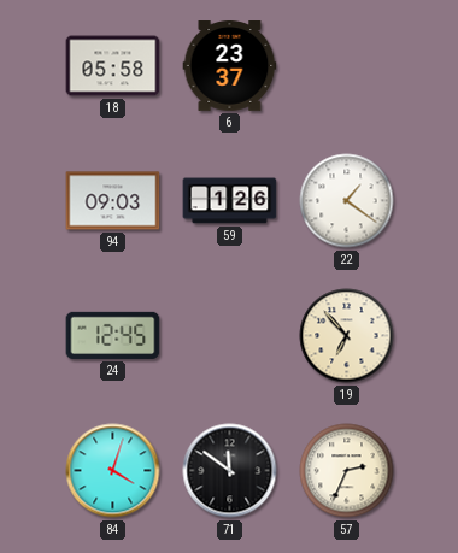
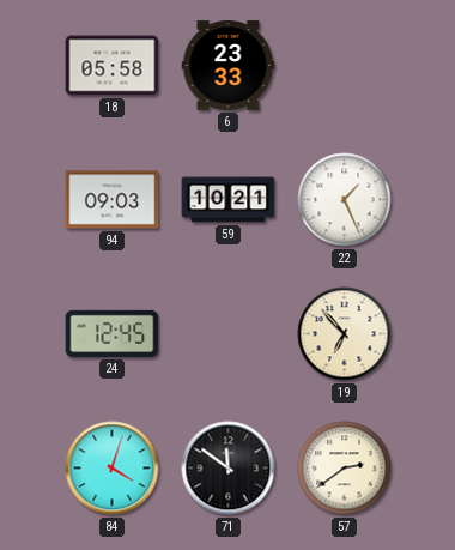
6: 23:37 -> 23:33
59: 1:26 -> 10:21
22: 1:21 -> 1:26
57: 2:34 -> 2:39
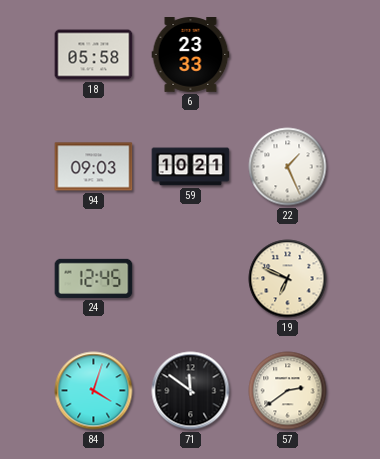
19: 6:53 -> 6:49
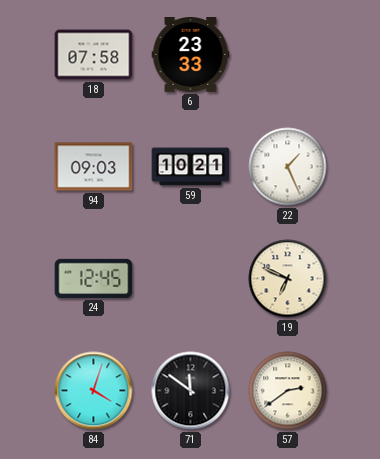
18: 05:58 -> 07:58
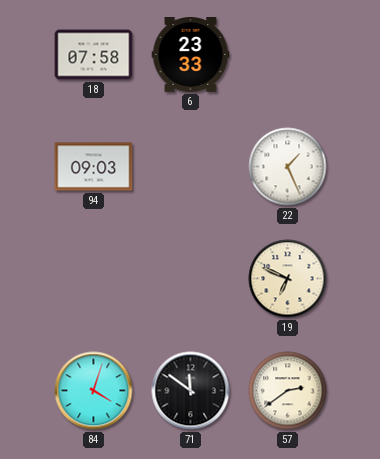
59: 10:21 -> none
24: 12:45 -> none
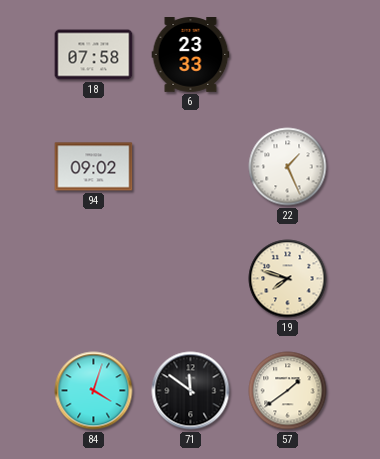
94: 09:03 -> 09:02
19: 6:49 -> 7:48
57: 2:39 -> 1:39
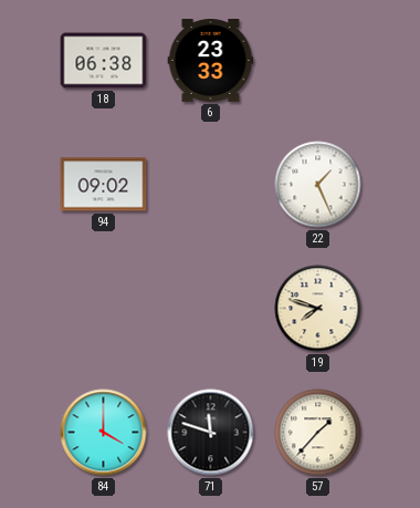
18: 07:58 -> 06:38
84: 4:03 -> 4:00
71: 11:51 -> 11:48
57: 1:39 -> 1:37
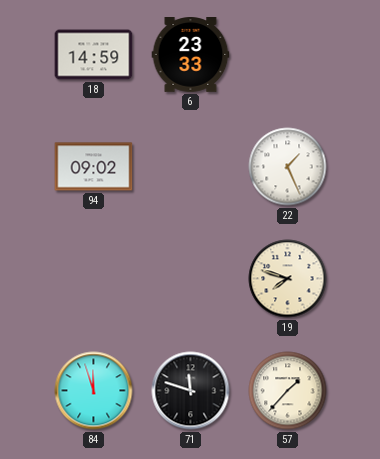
18: 06:38 -> 14:59
84: 4:00 -> 11:57
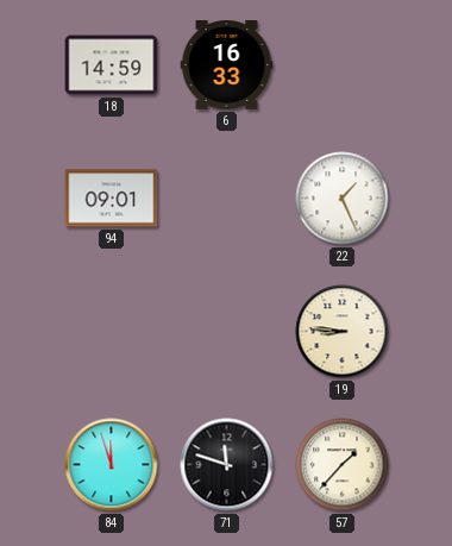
6: 23:33 -> 16:33
94: 09:02 -> 09:01
19: 7:48 -> 8:46
